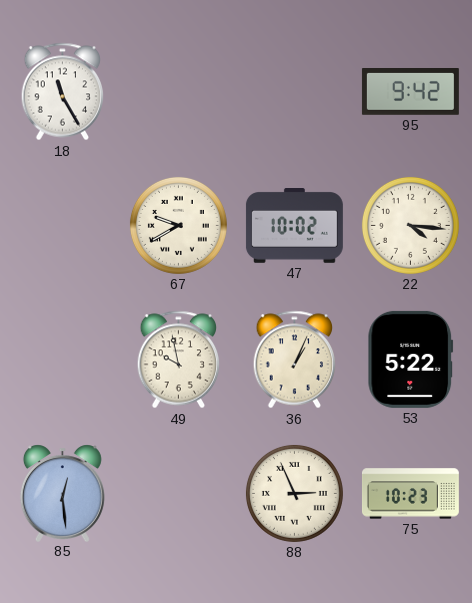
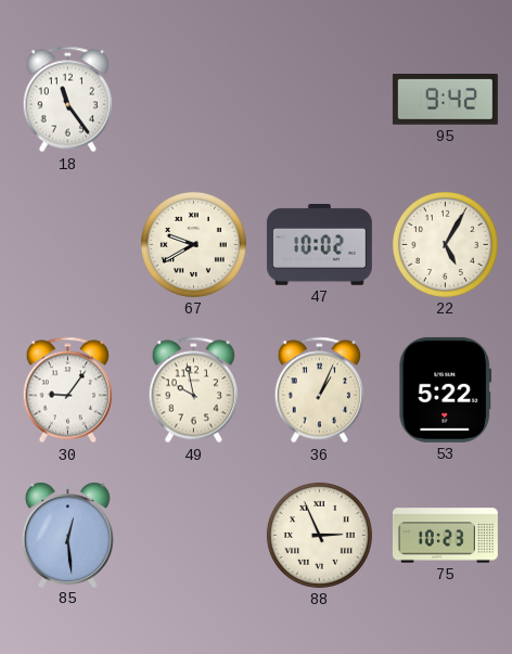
18: 11:25 -> 11:24
22: 4:16 -> 5:05
30: none -> 9:06
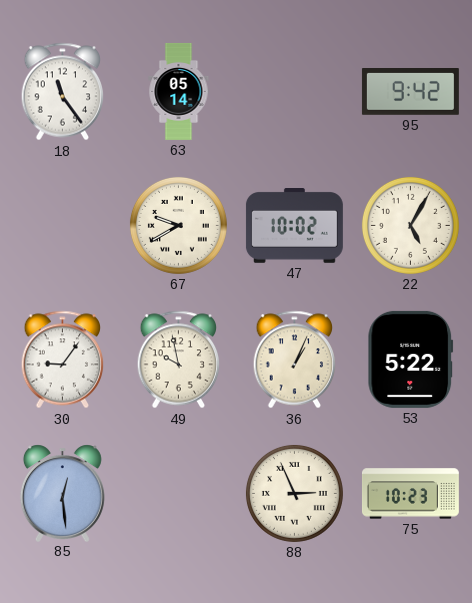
63: none -> 05:14
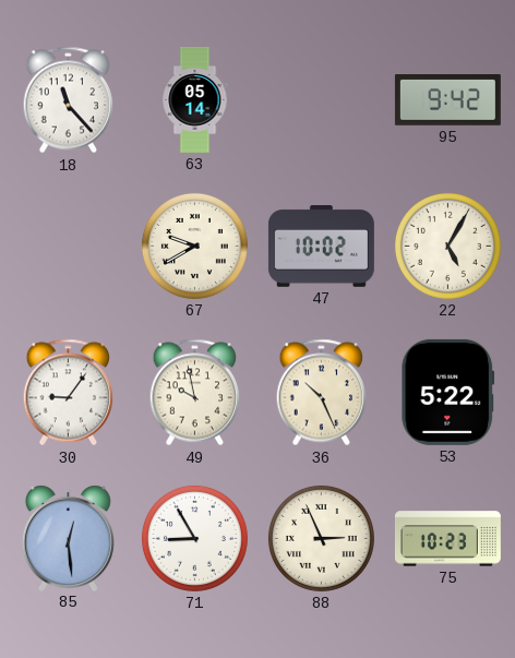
18: 11:24 -> 11:23
36: 1:04 -> 10:26
71: none -> 8:55
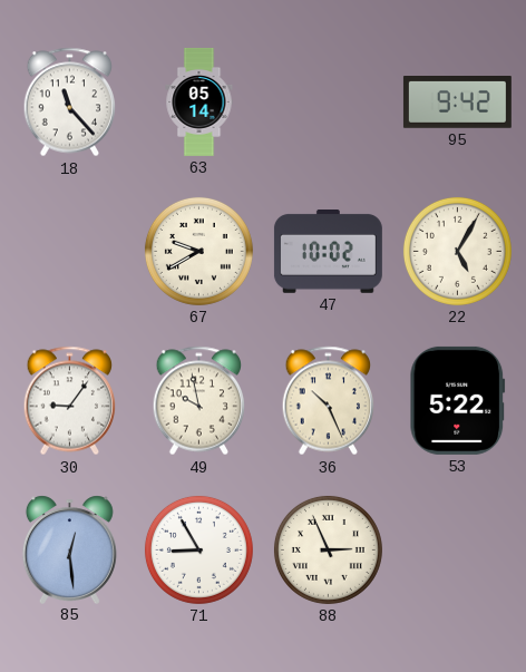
75: 10:23 -> none
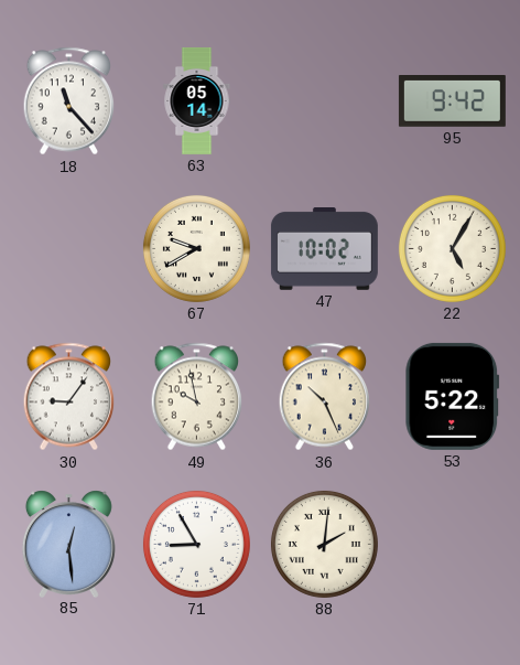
88: 2:56 -> 2:01
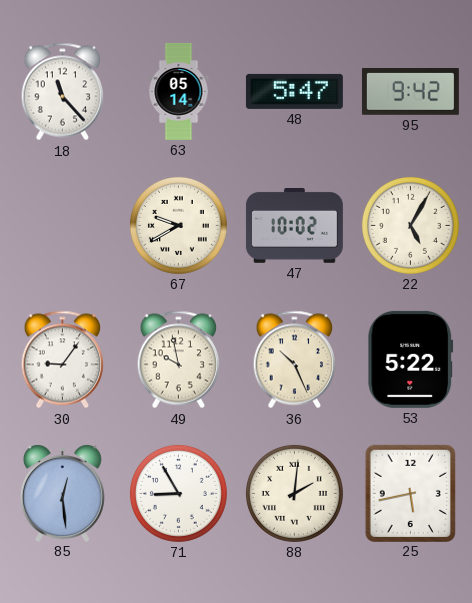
48: none -> 5:47
25: none -> 5:43
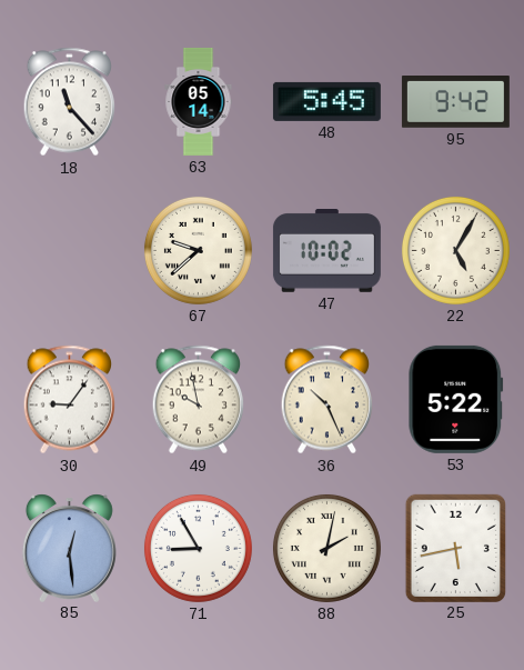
48: 5:47 -> 5:45
67: 9:40 -> 9:38
88: 2:01 -> 2:02
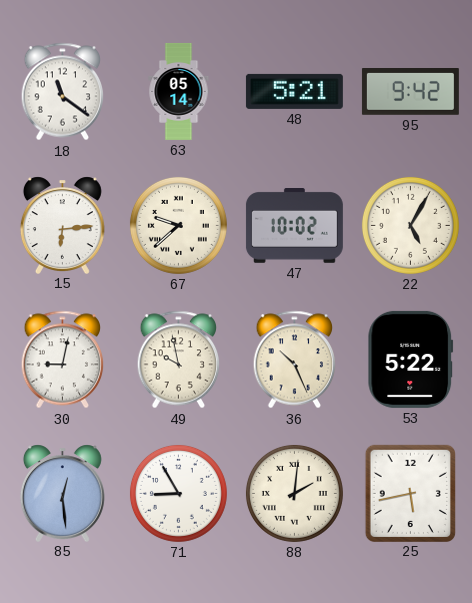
18: 11:23 -> 11:21
48: 5:45 -> 5:21
15: none -> 6:14
30: 9:06 -> 9:02
88: 2:02 -> 2:01
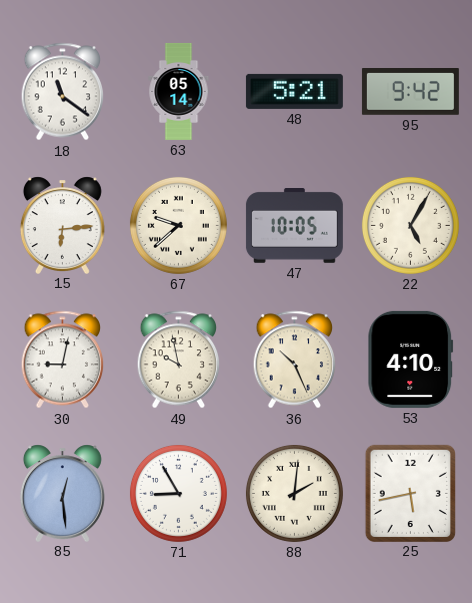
47: 10:02 -> 10:05
53: 5:22 -> 4:10
